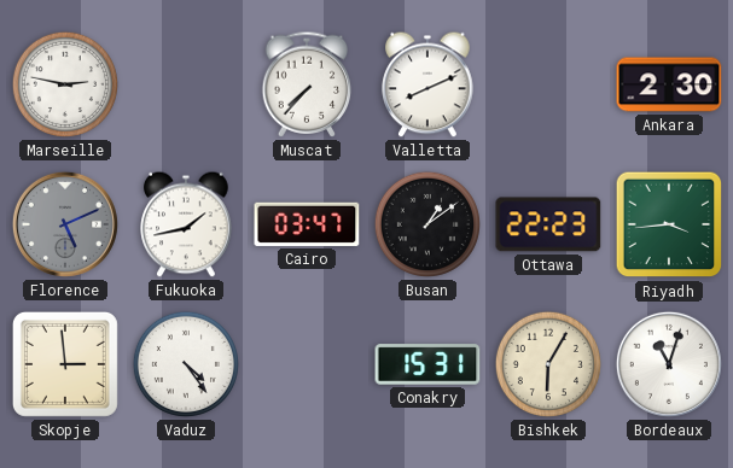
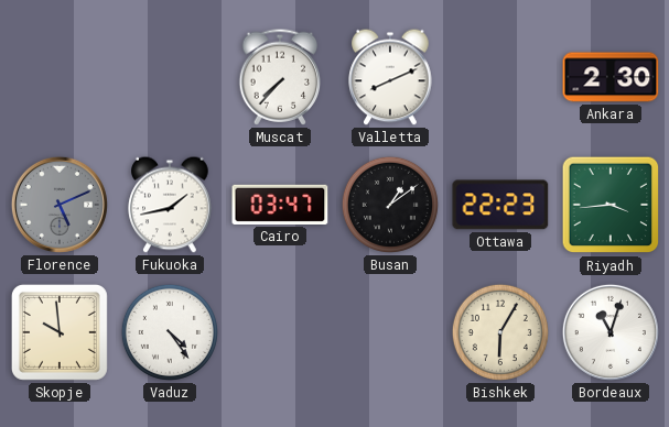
Marseille: 2:47 -> none
Skopje: 2:59 -> 9:59
Conakry: 15:31 -> none
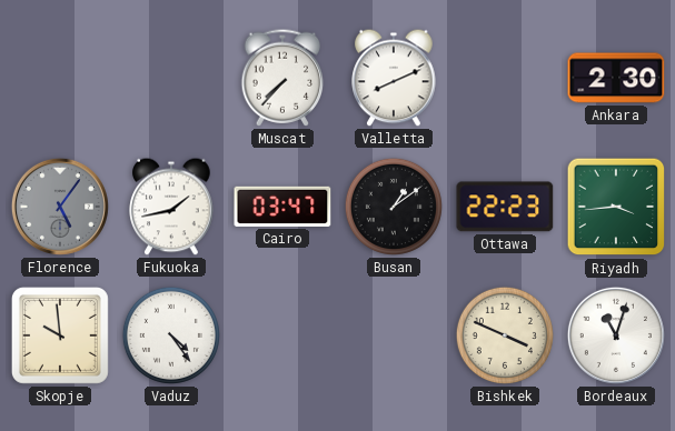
Florence: 5:11 -> 5:06
Bishkek: 6:05 -> 3:49
